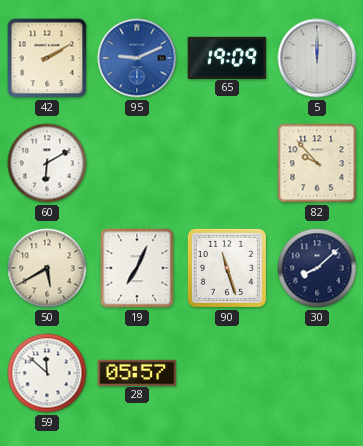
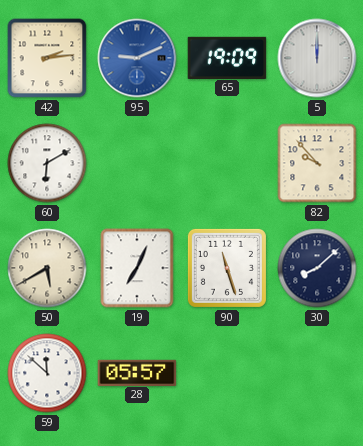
42: 2:10 -> 2:14
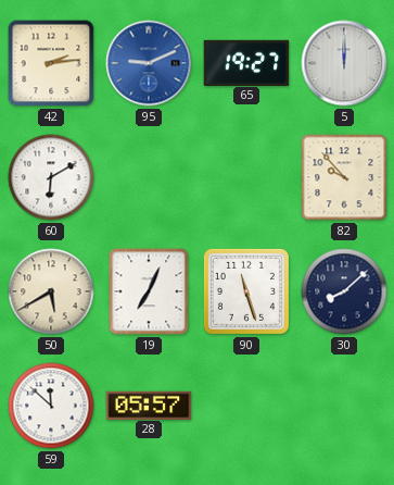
65: 19:09 -> 19:27
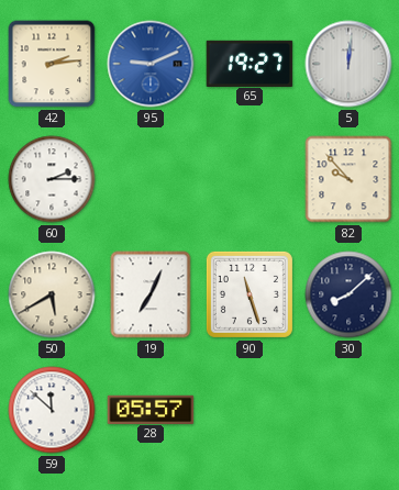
5: 12:00 -> 12:01
60: 6:10 -> 2:15
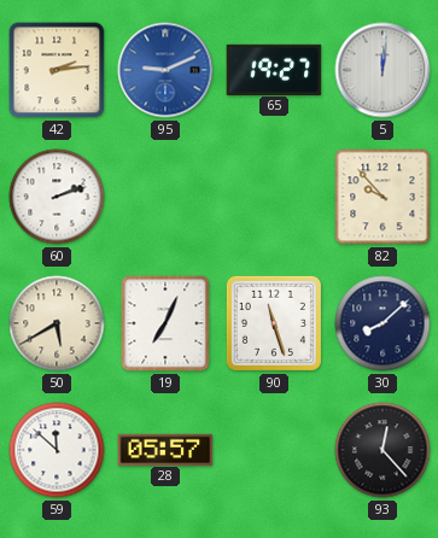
60: 2:15 -> 2:12
93: none -> 12:23
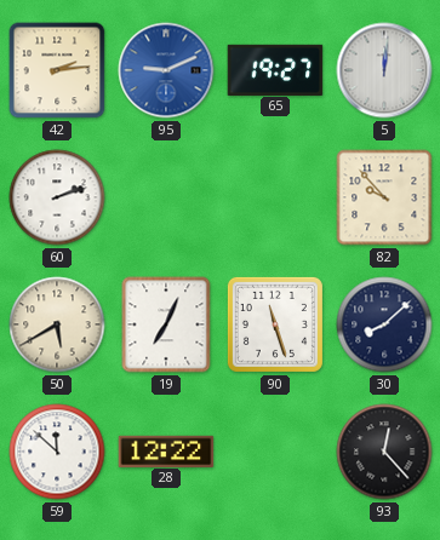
28: 05:57 -> 12:22
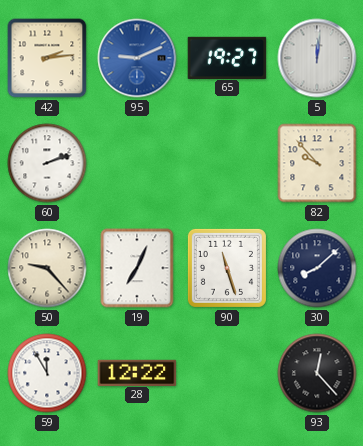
50: 5:40 -> 9:23
59: 11:52 -> 11:55
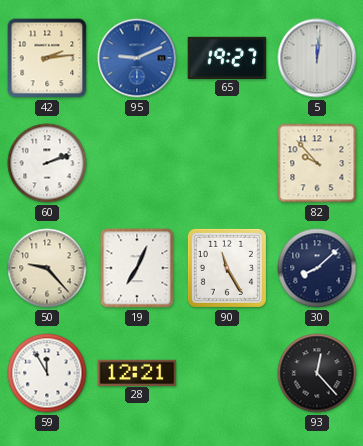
90: 11:27 -> 11:25
28: 12:22 -> 12:21
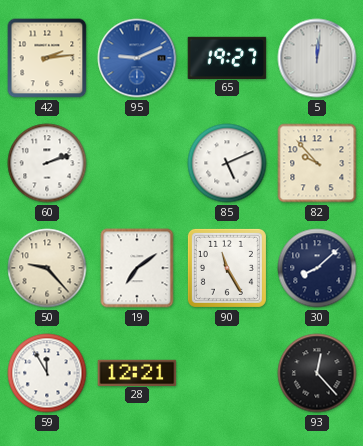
85: none -> 5:11
19: 7:04 -> 7:09
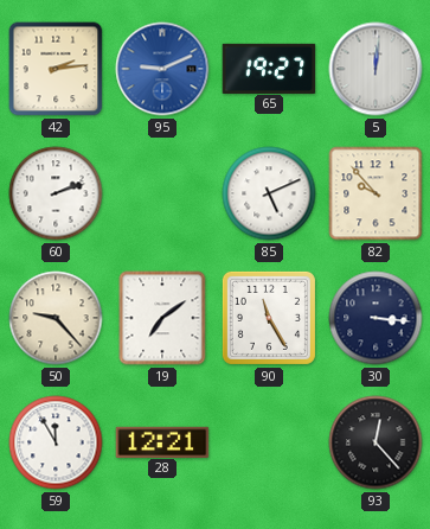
30: 8:08 -> 3:16
